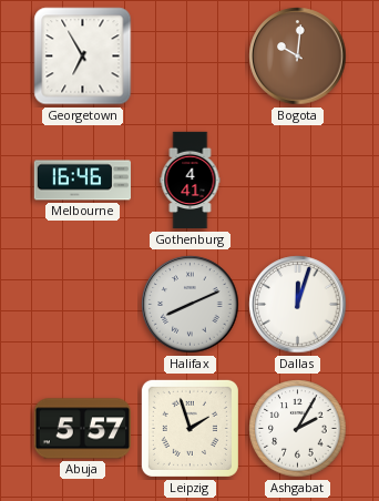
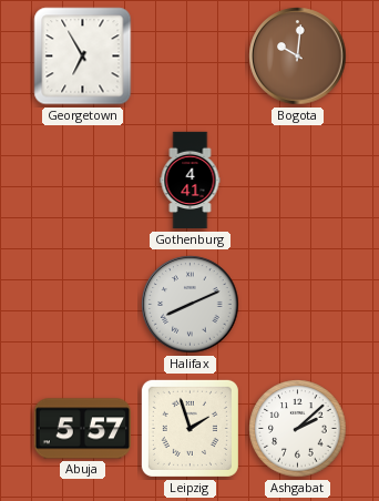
Melbourne: 16:46 -> none
Dallas: 12:03 -> none
Ashgabat: 2:05 -> 2:08
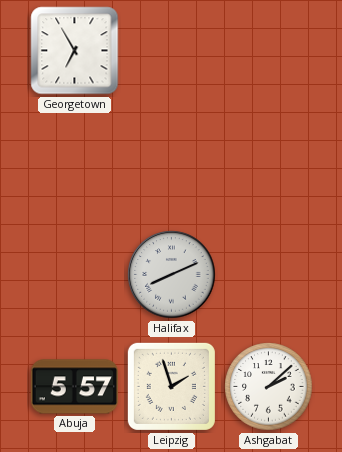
Bogota: 10:01 -> none
Gothenburg: 4:41 -> none
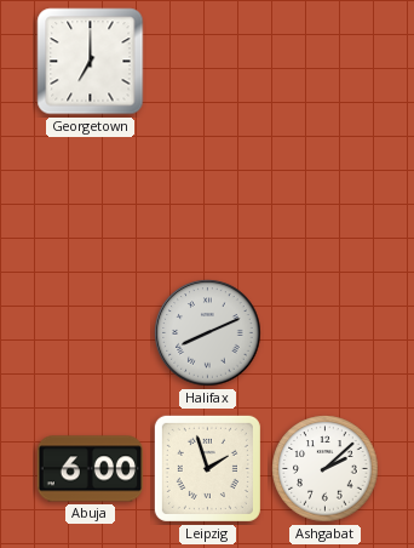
Georgetown: 6:55 -> 7:00
Abuja: 5:57 -> 6:00
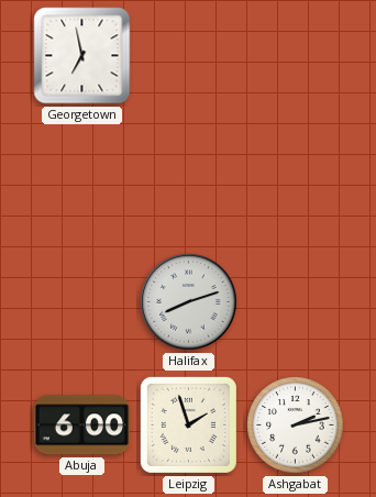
Georgetown: 7:00 -> 6:58
Halifax: 8:11 -> 8:12
Ashgabat: 2:08 -> 2:13
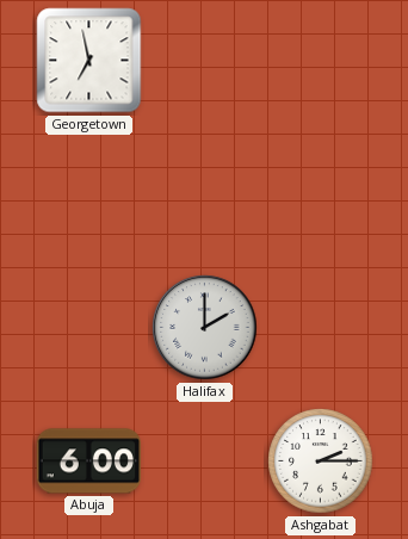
Halifax: 8:12 -> 2:00
Leipzig: 1:57 -> none
Ashgabat: 2:13 -> 2:15
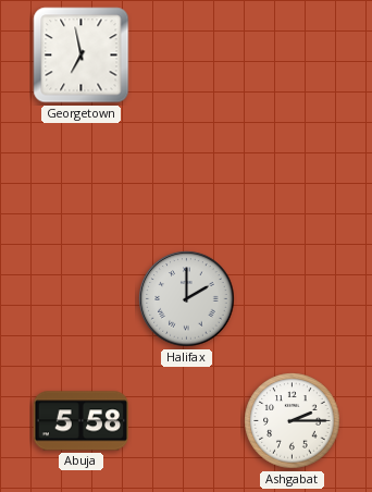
Abuja: 6:00 -> 5:58
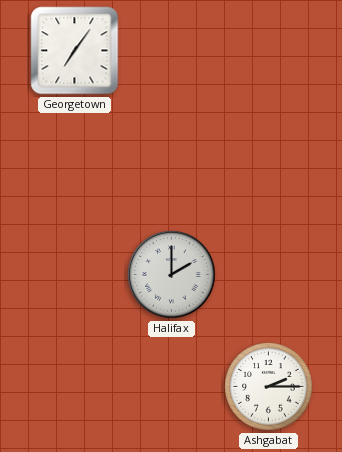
Georgetown: 6:58 -> 7:06
Abuja: 5:58 -> none
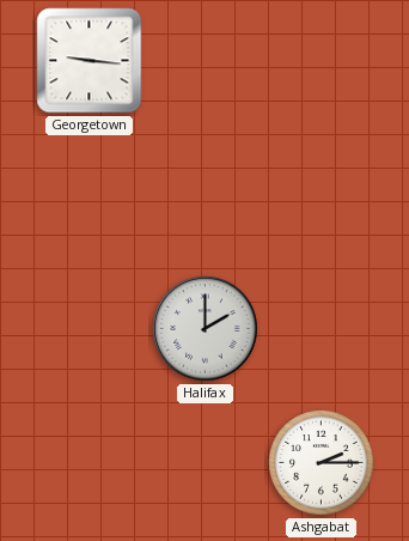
Georgetown: 7:06 -> 9:16
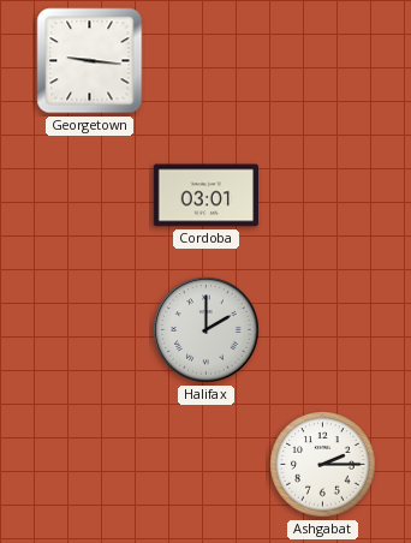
Cordoba: none -> 03:01
